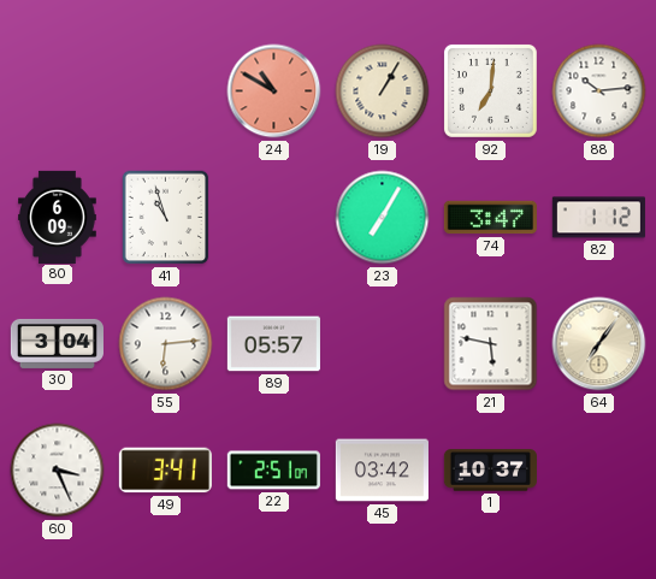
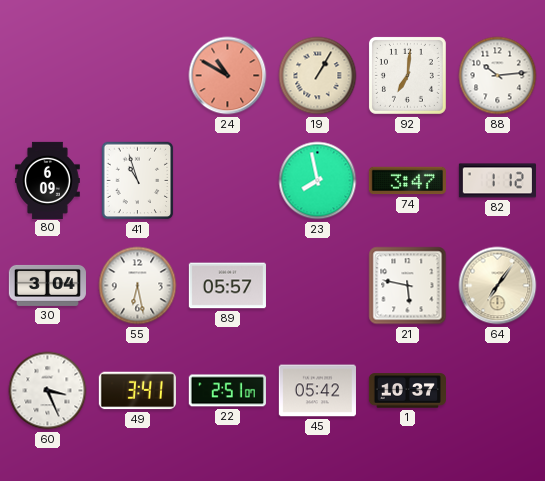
23: 7:05 -> 7:58
55: 6:14 -> 6:28
45: 03:42 -> 05:42
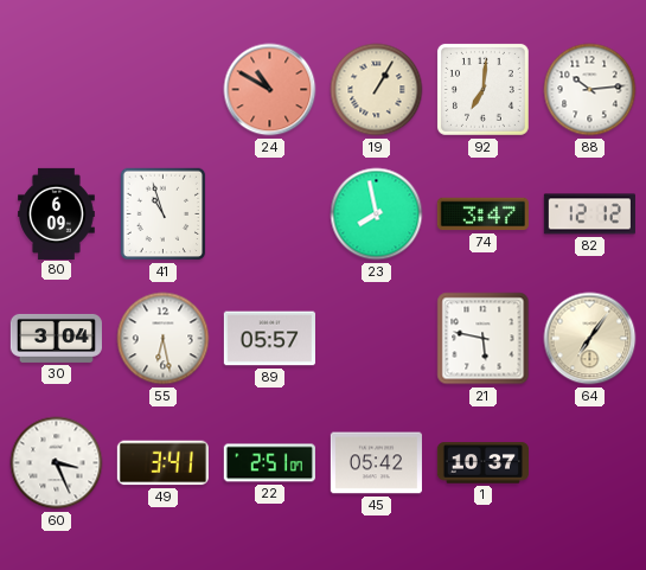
82: 1:12 -> 12:12
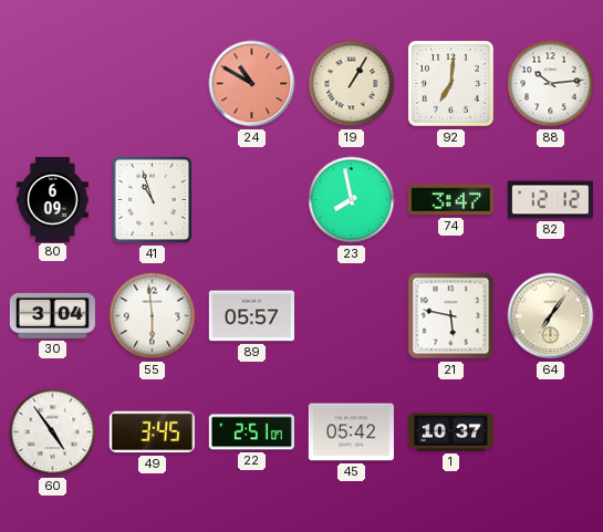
55: 6:28 -> 5:59
60: 3:26 -> 4:54
49: 3:41 -> 3:45
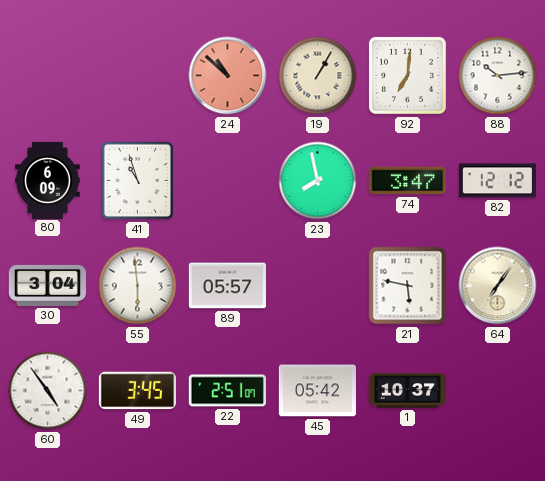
24: 10:50 -> 10:52
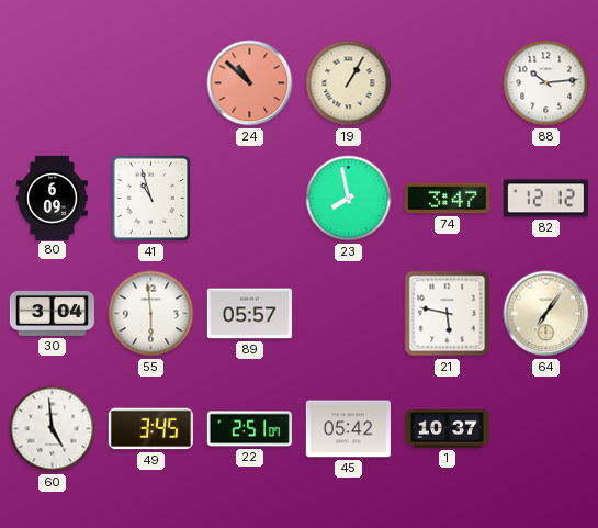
92: 7:01 -> none
60: 4:54 -> 4:59
